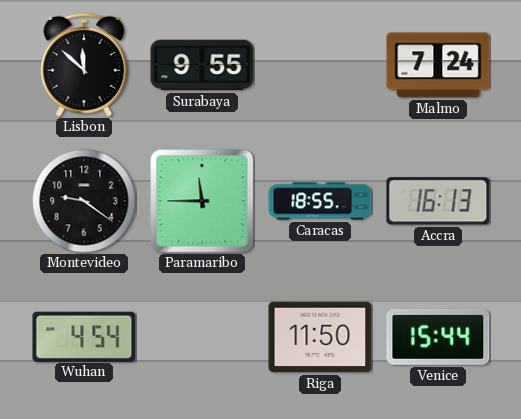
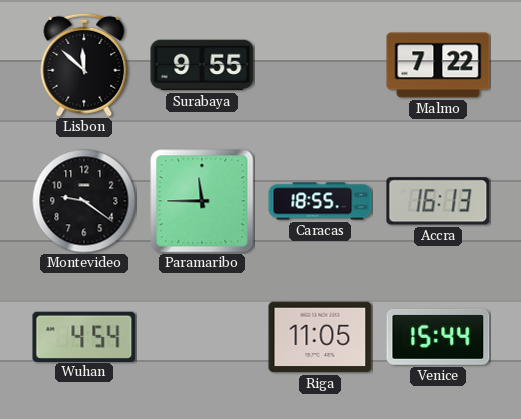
Malmo: 7:24 -> 7:22
Riga: 11:50 -> 11:05
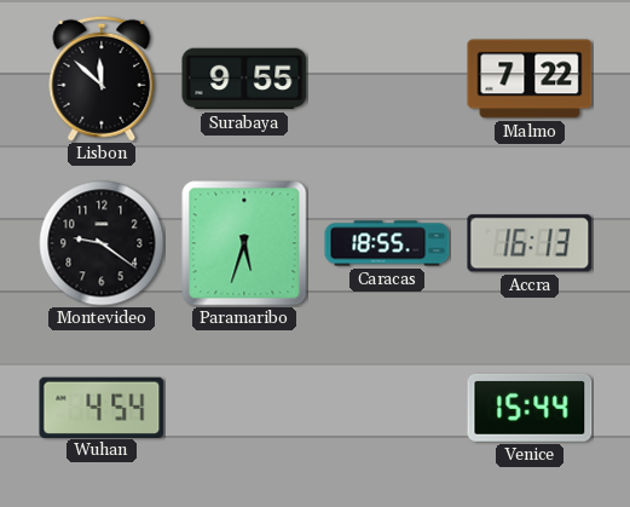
Paramaribo: 11:45 -> 5:33
Riga: 11:05 -> none
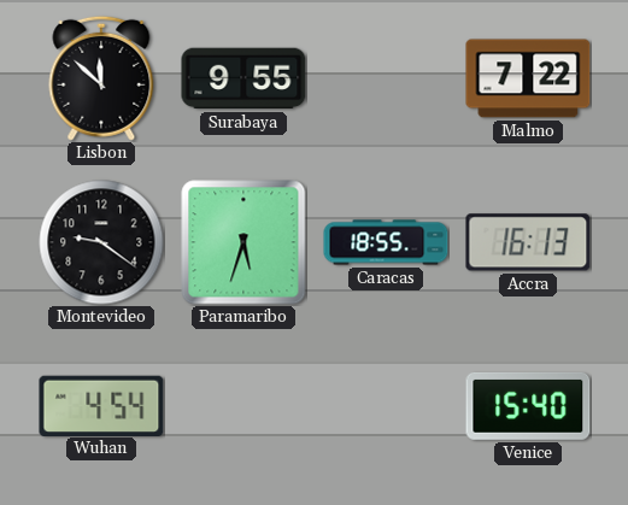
Venice: 15:44 -> 15:40
